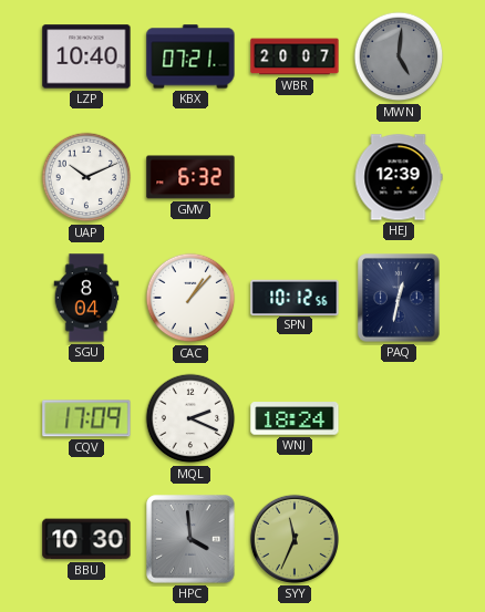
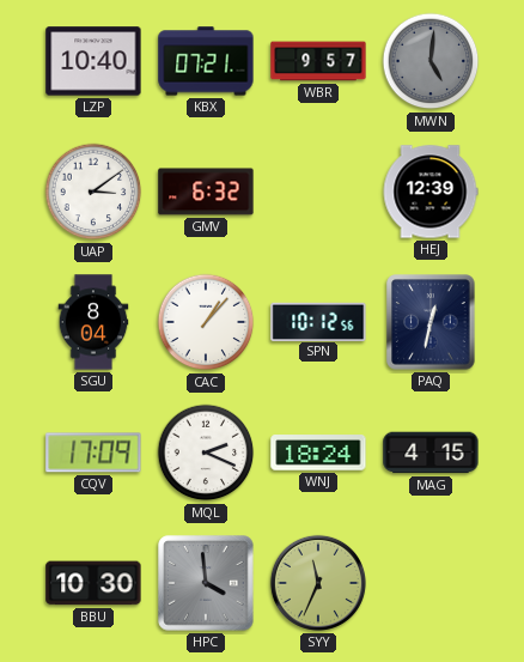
WBR: 20:07 -> 9:57
UAP: 10:11 -> 3:09
MAG: none -> 4:15
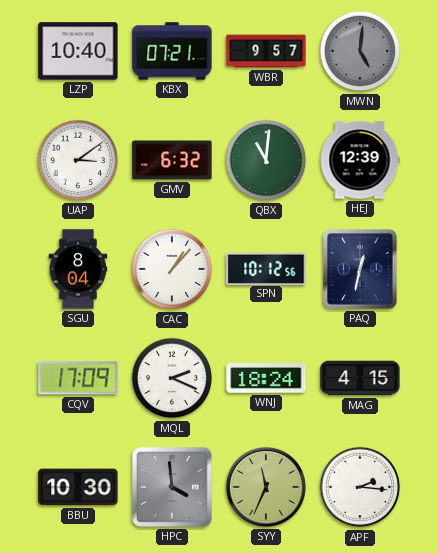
QBX: none -> 11:01
APF: none -> 2:16
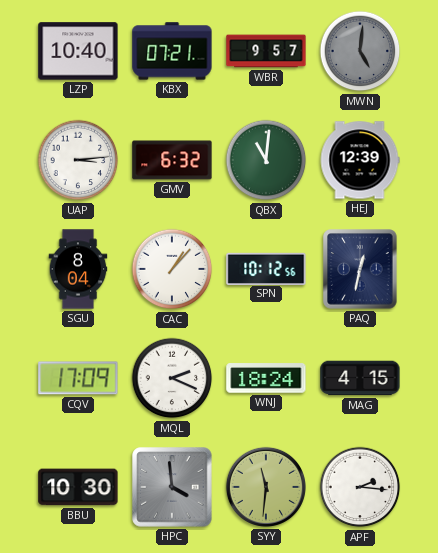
UAP: 3:09 -> 3:14
SYY: 11:34 -> 11:31
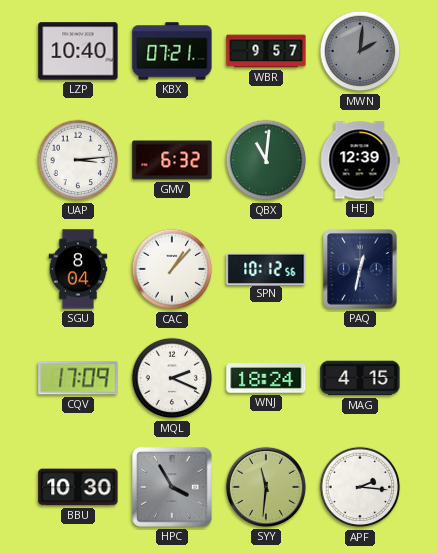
MWN: 5:01 -> 2:01
HPC: 3:59 -> 3:55
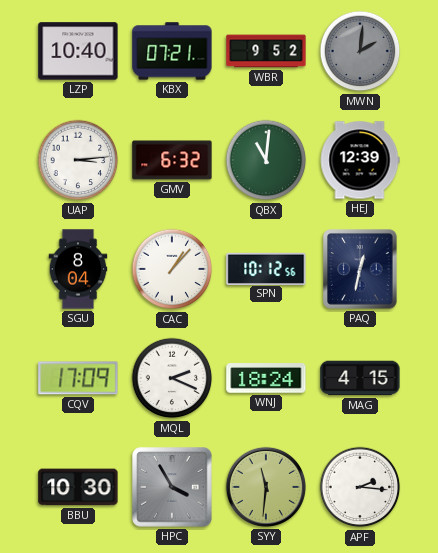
WBR: 9:57 -> 9:52
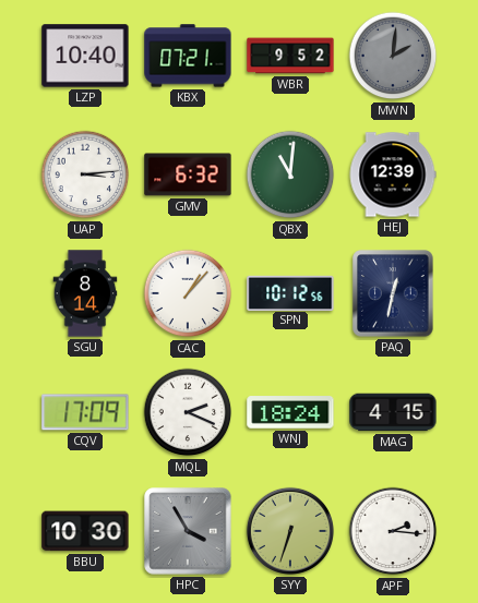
SGU: 8:04 -> 8:14
SYY: 11:31 -> 6:33
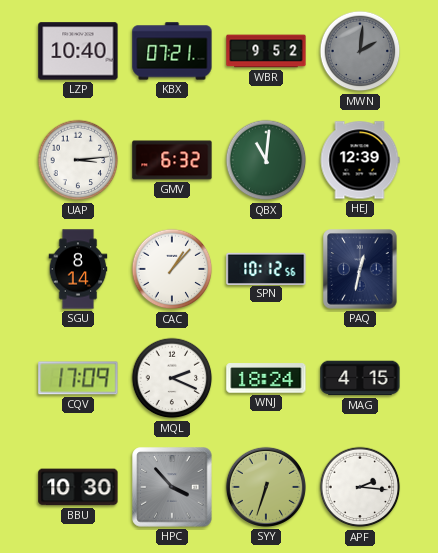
HPC: 3:55 -> 3:53
